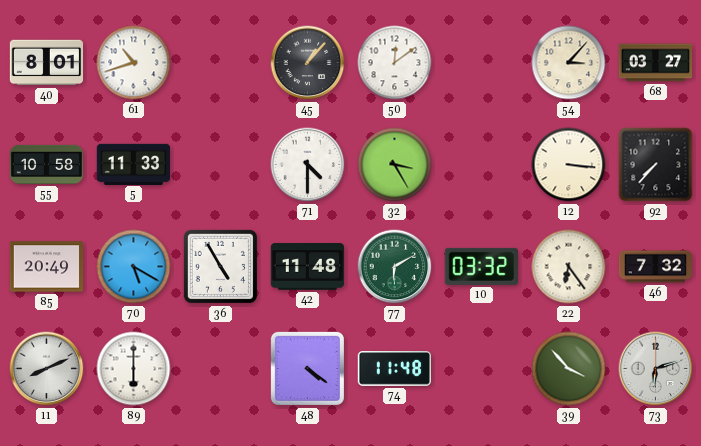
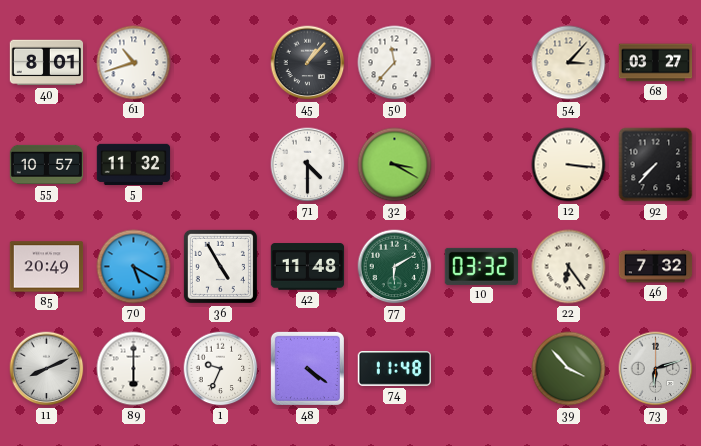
50: 12:09 -> 11:37
55: 10:58 -> 10:57
5: 11:33 -> 11:32
32: 3:25 -> 3:20
1: none -> 9:34
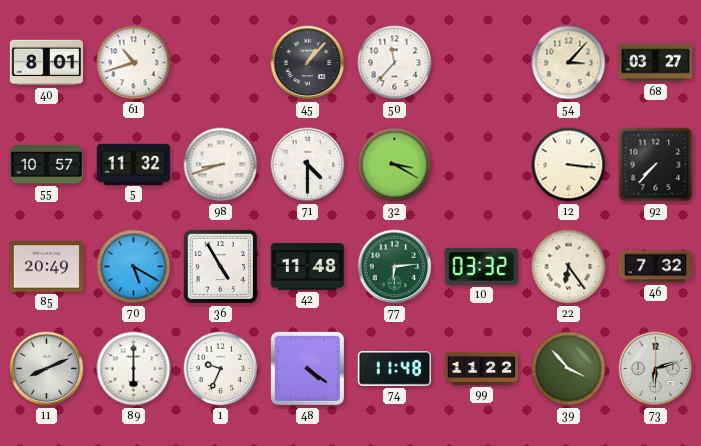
98: none -> 8:42
77: 6:10 -> 6:14
99: none -> 11:22
